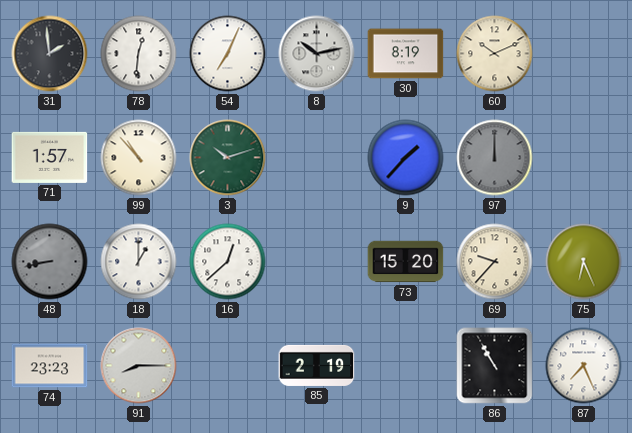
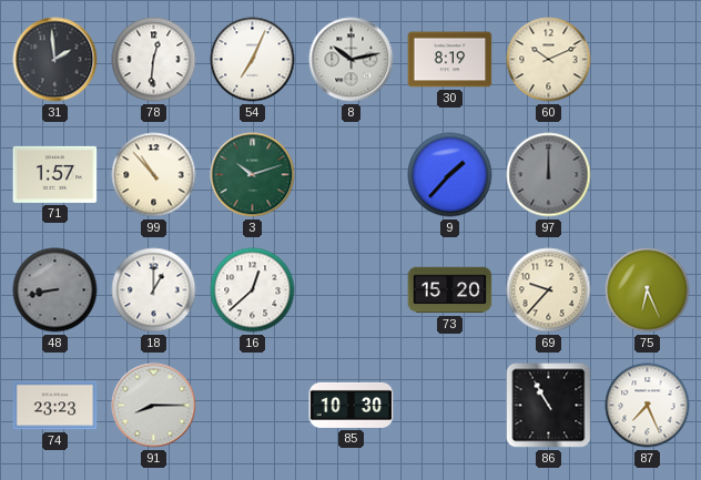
85: 2:19 -> 10:30
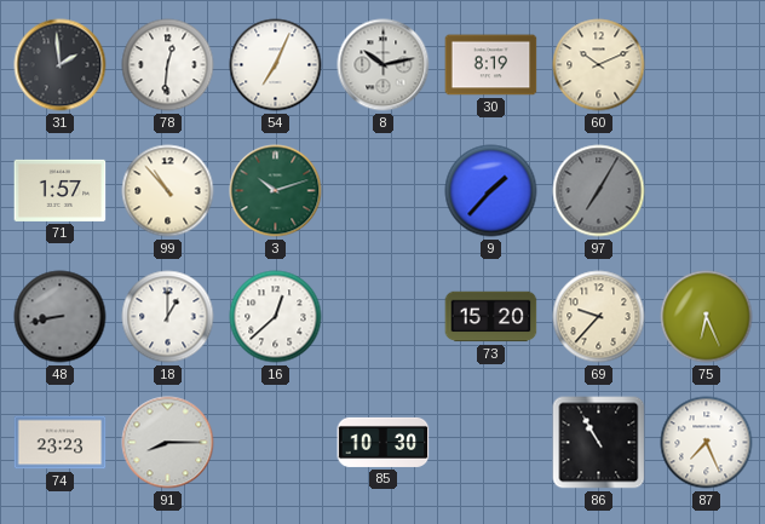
97: 12:00 -> 7:05
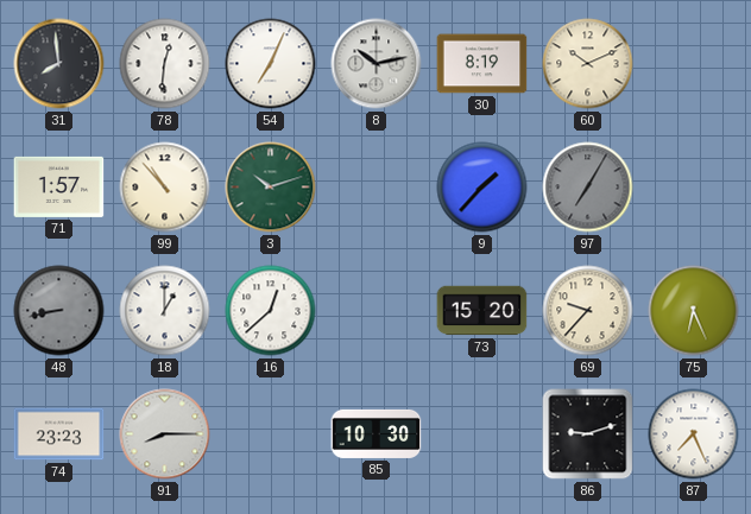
31: 1:59 -> 7:59
86: 10:55 -> 9:12
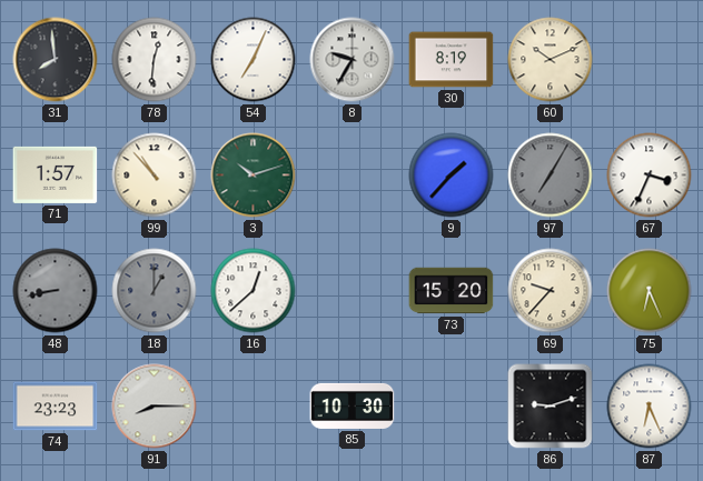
8: 10:13 -> 9:35
67: none -> 3:34
18 dial: white -> grey
87: 7:26 -> 6:26
